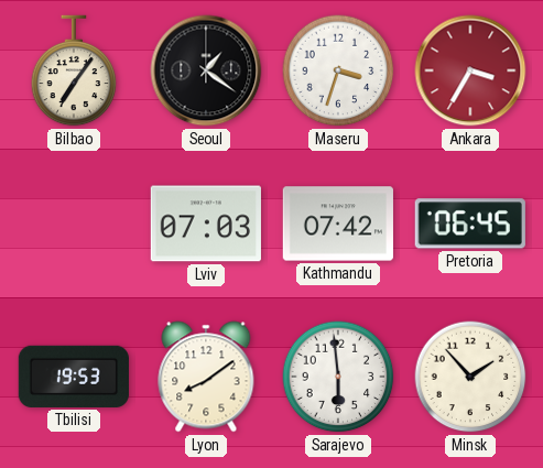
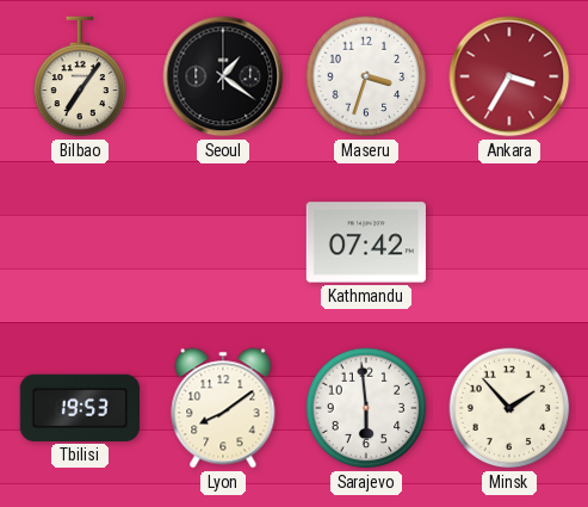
Lviv: 07:03 -> none
Pretoria: 06:45 -> none
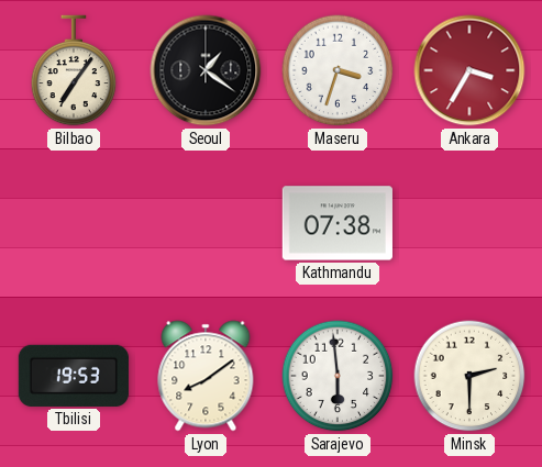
Kathmandu: 07:42 -> 07:38
Minsk: 1:53 -> 2:30
